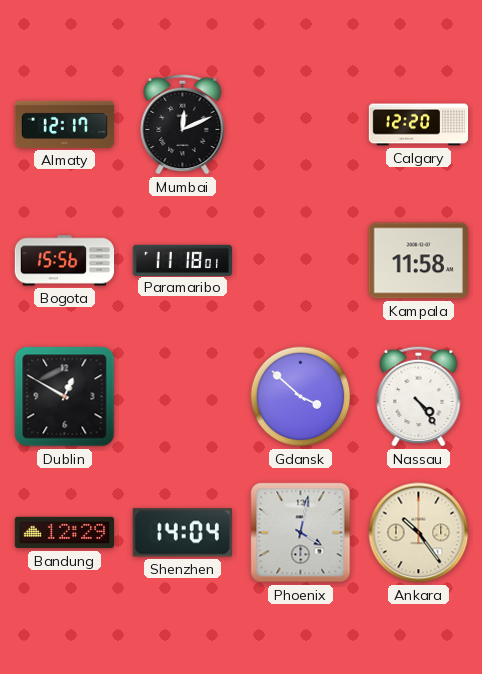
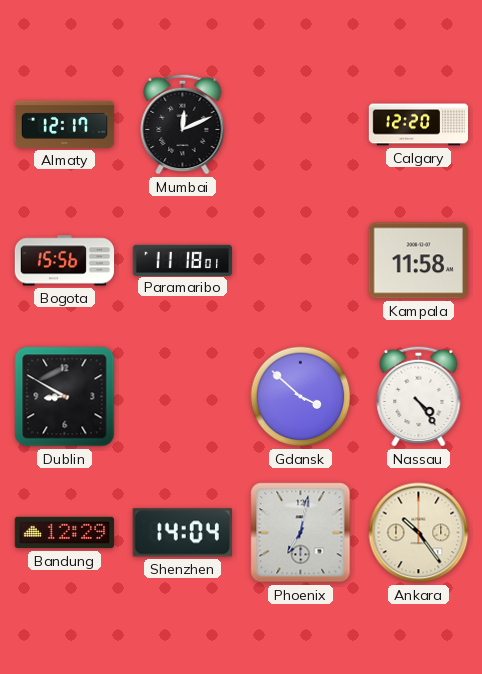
Dublin: 12:50 -> 8:50
Phoenix: 4:02 -> 7:02
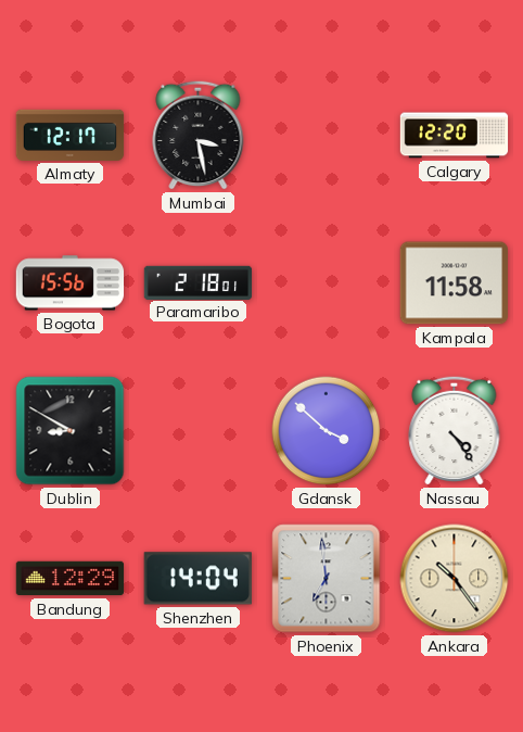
Mumbai: 12:11 -> 3:28
Paramaribo: 11:18 -> 2:18
Phoenix: 7:02 -> 6:59
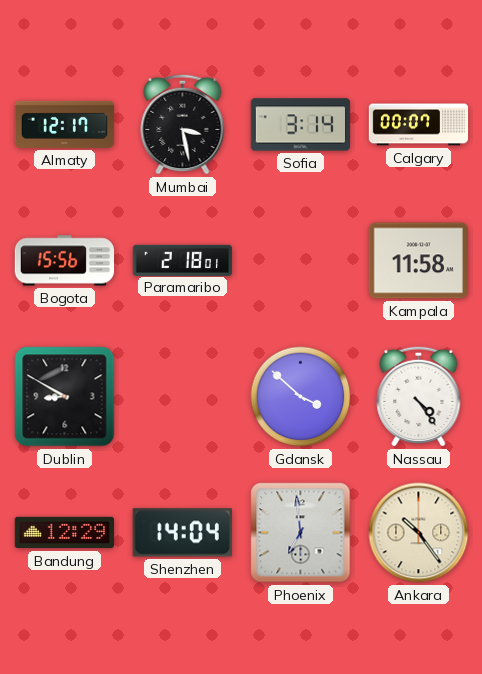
Sofia: none -> 3:14
Calgary: 12:20 -> 00:07
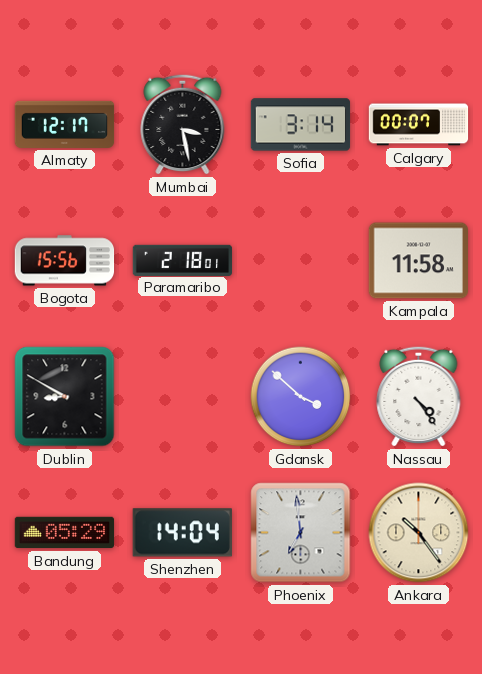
Bandung: 12:29 -> 05:29
